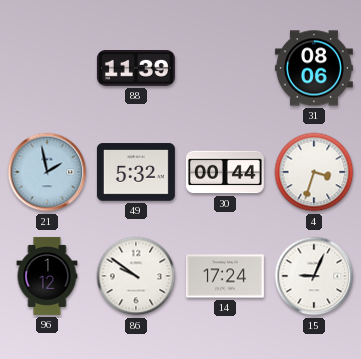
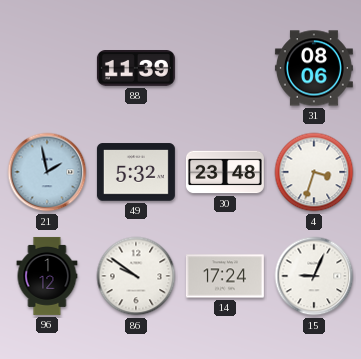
30: 00:44 -> 23:48
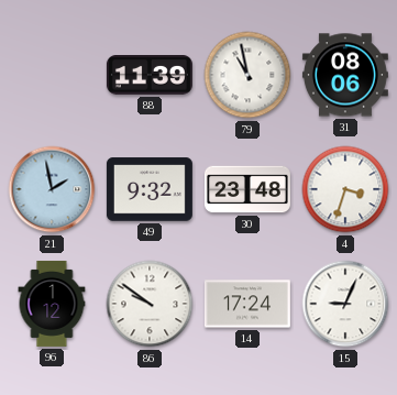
79: none -> 10:58
49: 5:32 -> 9:32
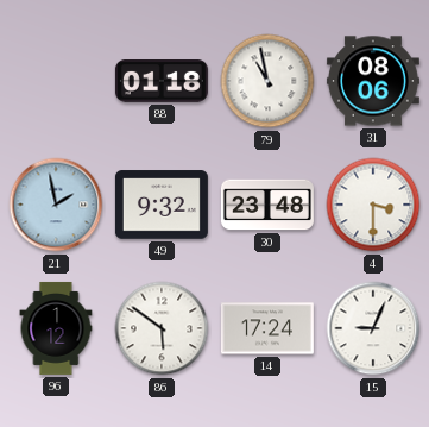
88: 11:39 -> 01:18
4: 3:33 -> 3:30
86: 9:51 -> 5:51
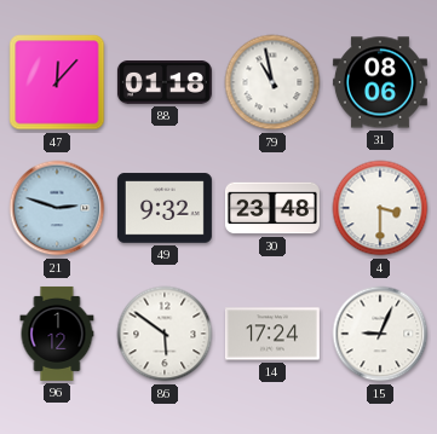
47: none -> 12:07
21: 1:58 -> 2:48
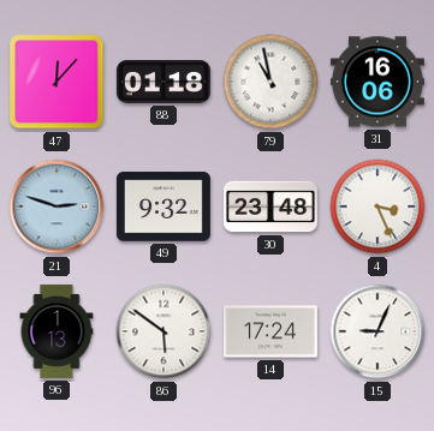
31: 08:06 -> 16:06
4: 3:30 -> 3:26
96: 1:12 -> 1:13
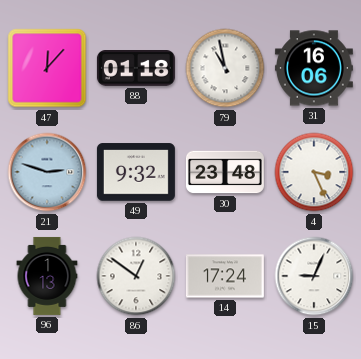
86: 5:51 -> 12:51
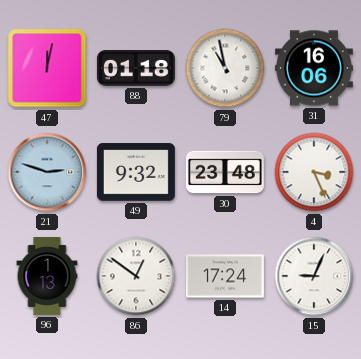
47: 12:07 -> 12:02
